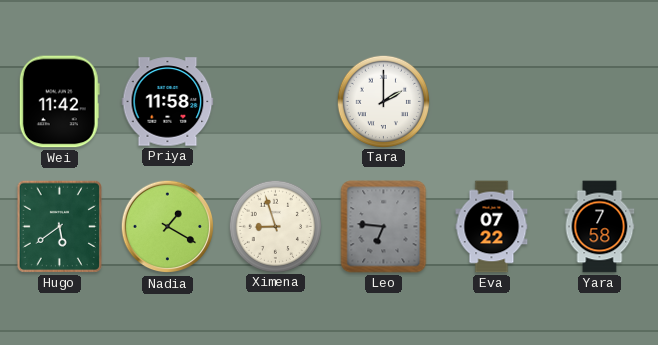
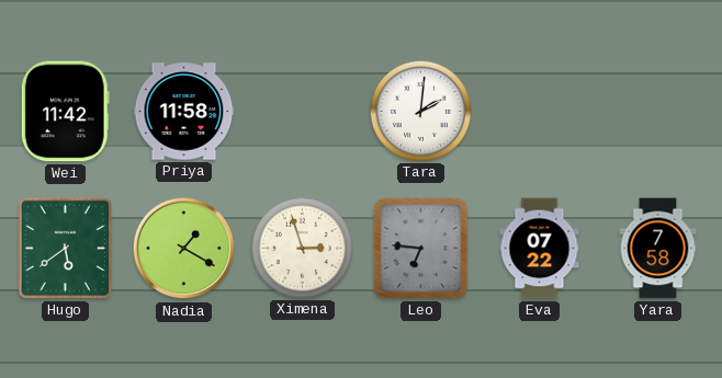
Tara: 2:00 -> 2:01
Ximena: 8:57 -> 2:57
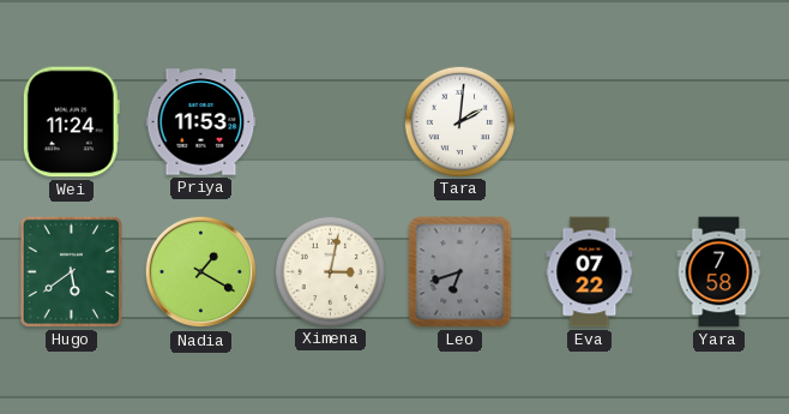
Wei: 11:42 -> 11:24
Priya: 11:58 -> 11:53
Ximena: 2:57 -> 3:02
Leo: 6:46 -> 6:42
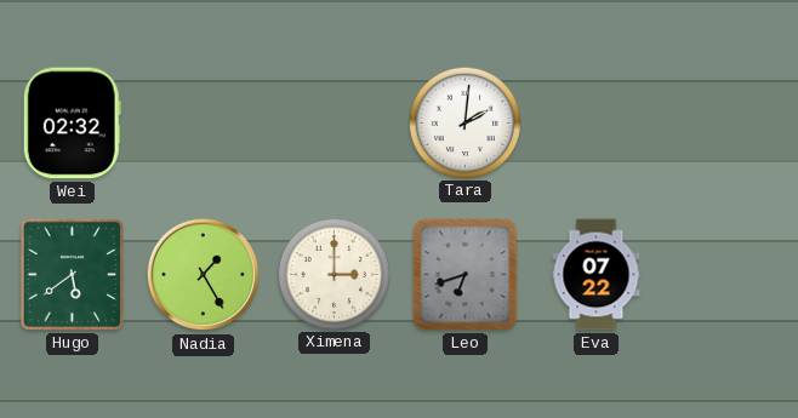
Wei: 11:24 -> 02:32
Priya: 11:53 -> none
Nadia: 1:20 -> 1:25
Ximena: 3:02 -> 3:00
Yara: 7:58 -> none
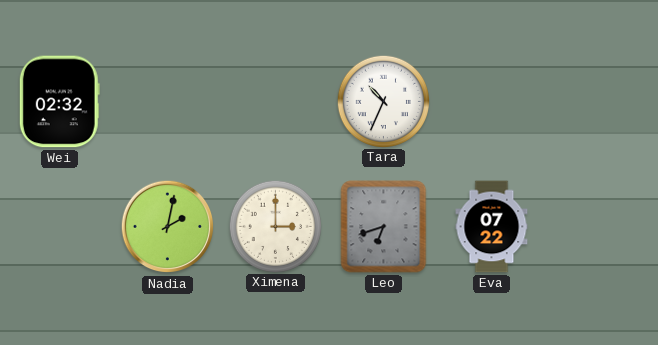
Tara: 2:01 -> 10:34
Hugo: 5:39 -> none
Nadia: 1:25 -> 2:02
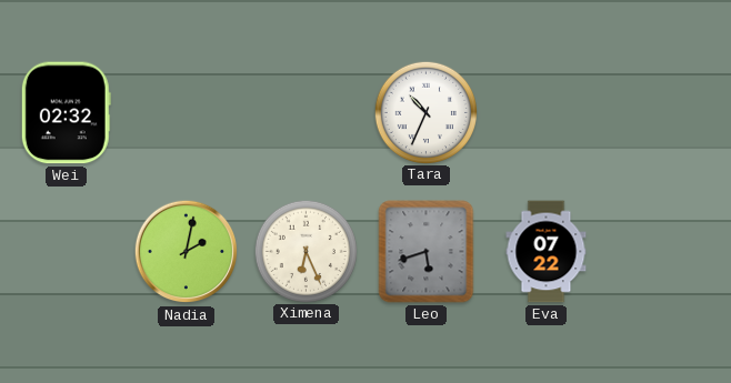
Ximena: 3:00 -> 6:26
Leo: 6:42 -> 5:42
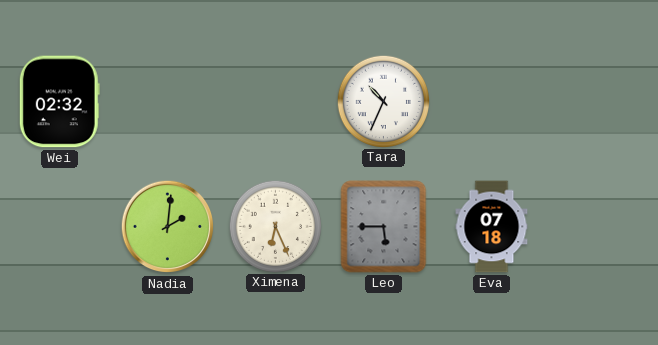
Nadia: 2:02 -> 2:01
Leo: 5:42 -> 5:45
Eva: 07:22 -> 07:18
